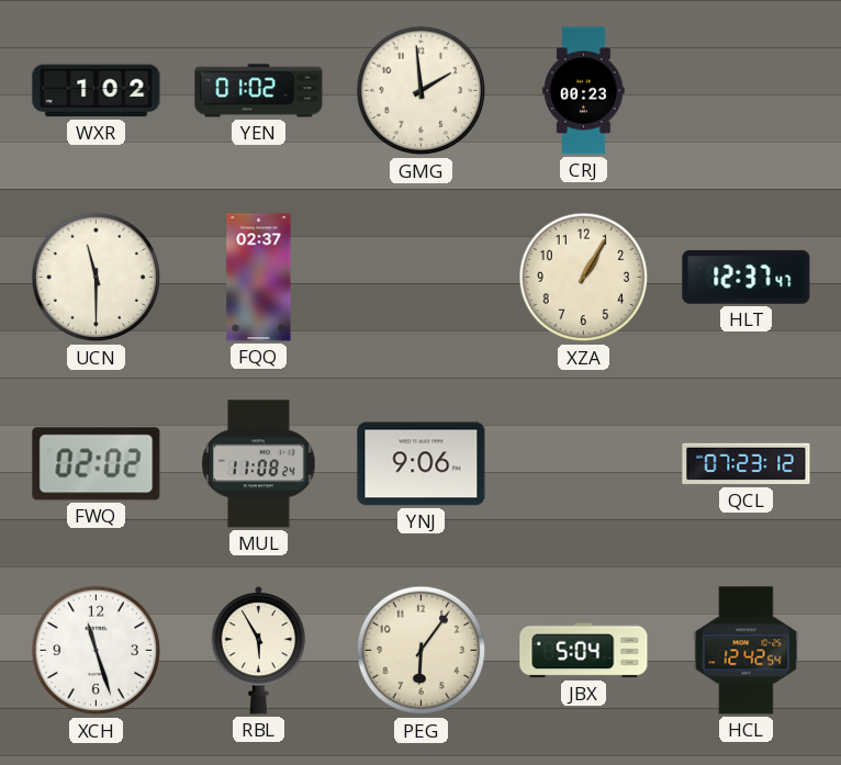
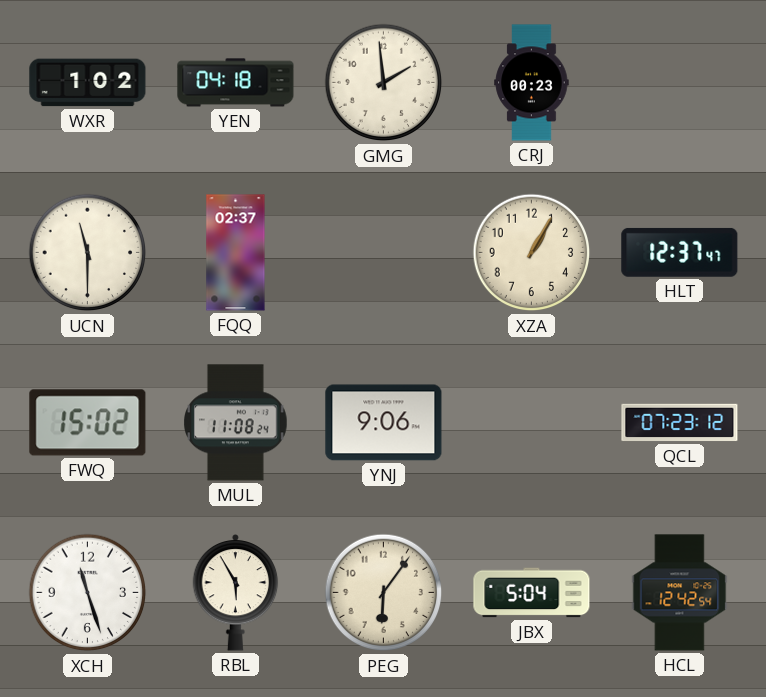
YEN: 01:02 -> 04:18
FWQ: 02:02 -> 15:02
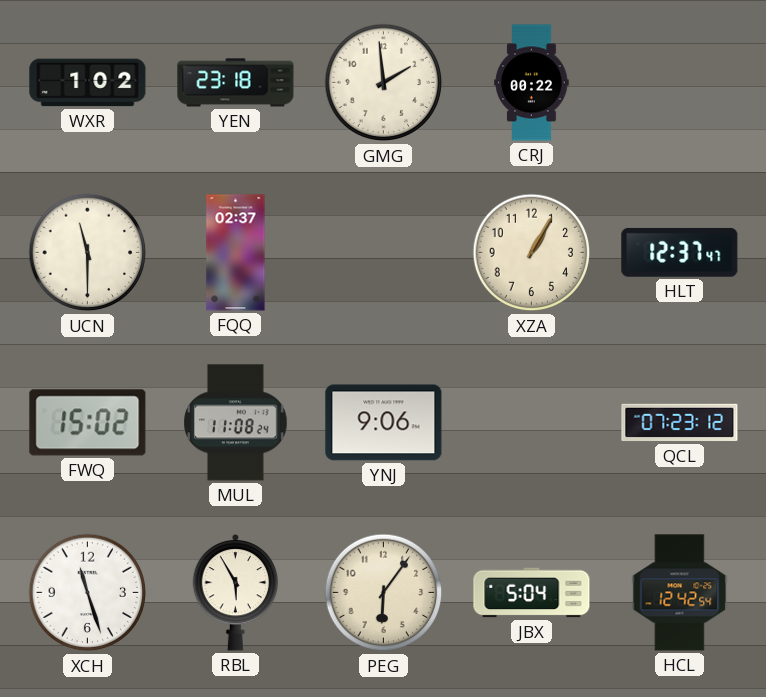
YEN: 04:18 -> 23:18
CRJ: 00:23 -> 00:22
